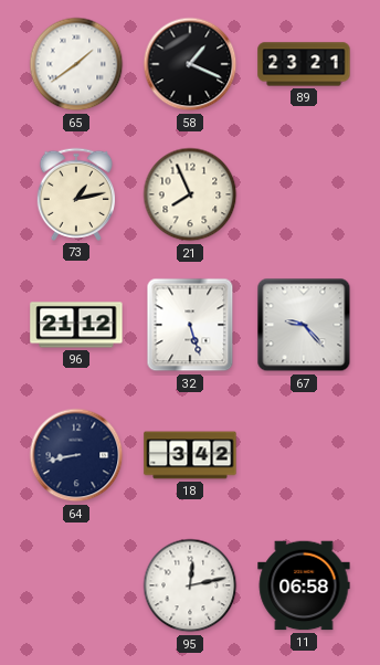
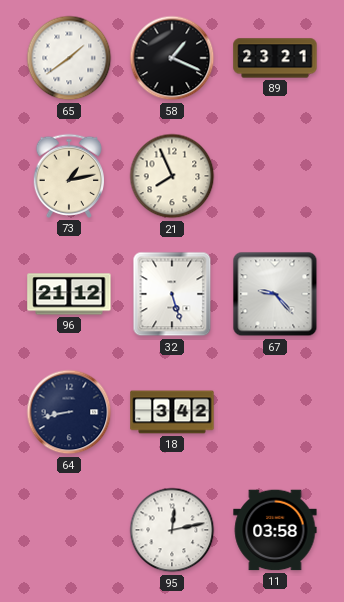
11: 06:58 -> 03:58
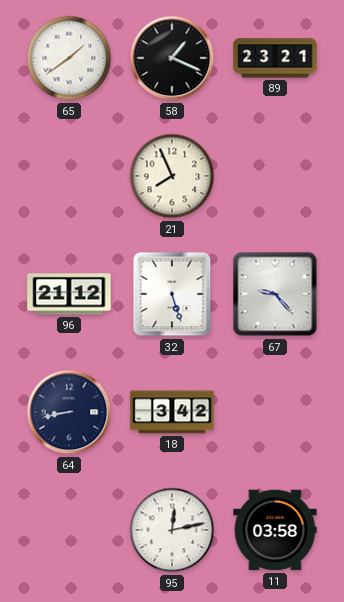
73: 1:13 -> none
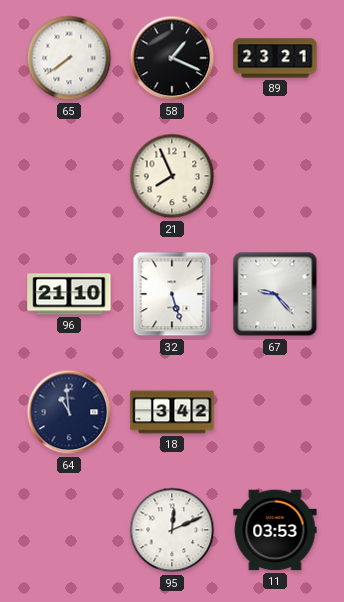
65: 1:39 -> 7:39
96: 21:12 -> 21:10
64: 8:43 -> 10:59
95: 12:13 -> 12:11
11: 03:58 -> 03:53
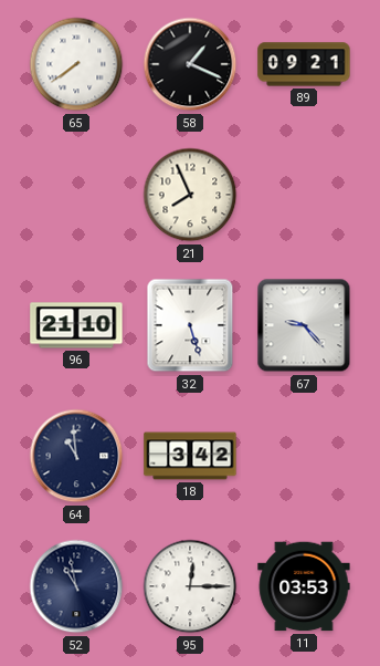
89: 23:21 -> 09:21
52: none -> 10:58
95: 12:11 -> 12:15
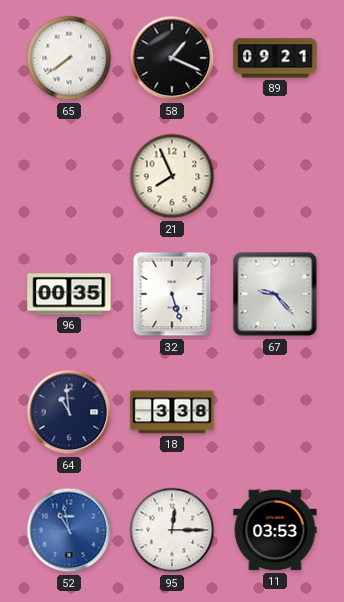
96: 21:10 -> 00:35
18: 3:42 -> 3:38
52 dial: navy -> blue
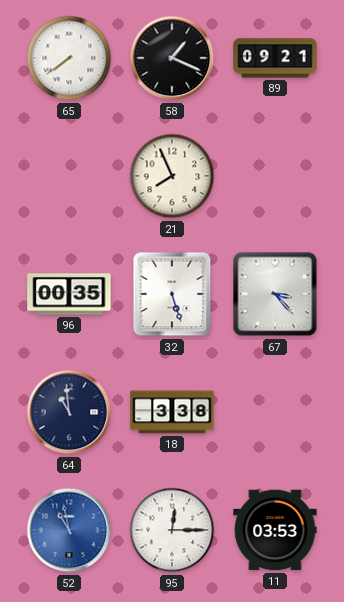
67: 9:23 -> 3:23
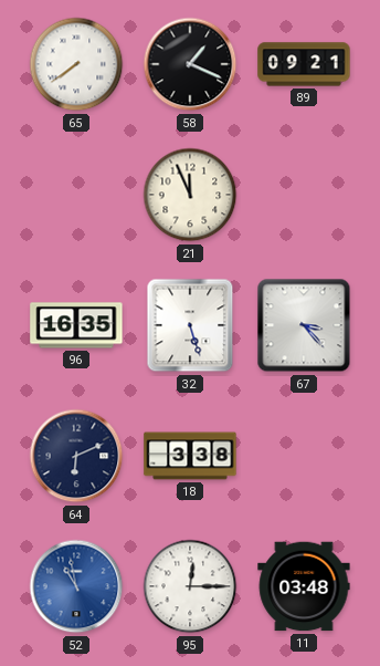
21: 7:56 -> 11:56
96: 00:35 -> 16:35
64: 10:59 -> 6:11
11: 03:53 -> 03:48
